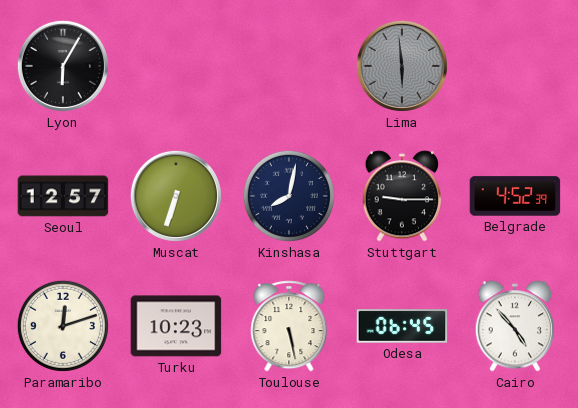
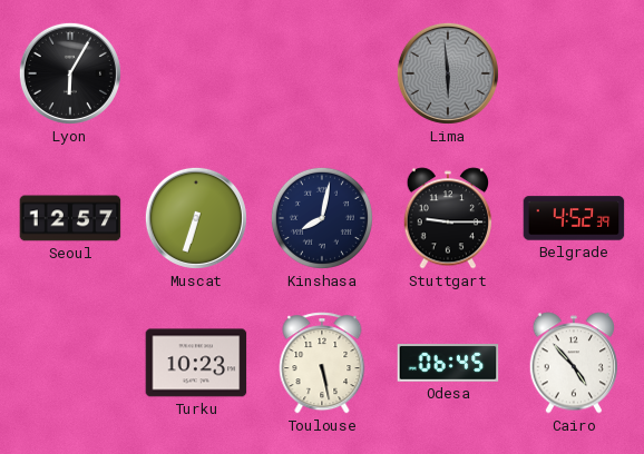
Paramaribo: 12:12 -> none
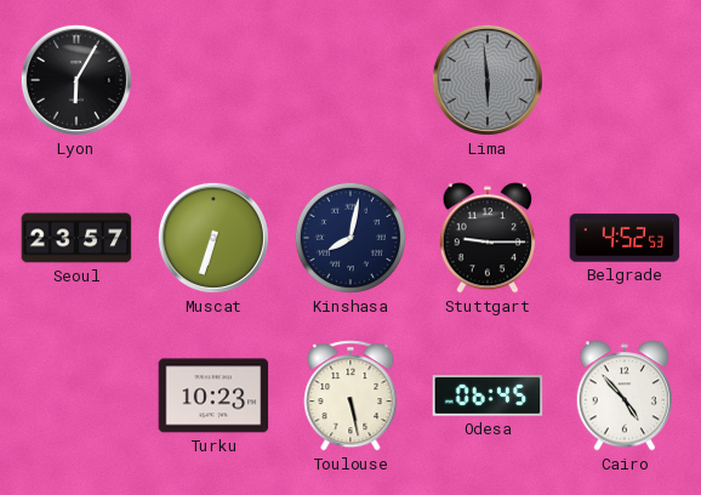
Seoul: 12:57 -> 23:57
Belgrade: 4:52:39 -> 4:52:53
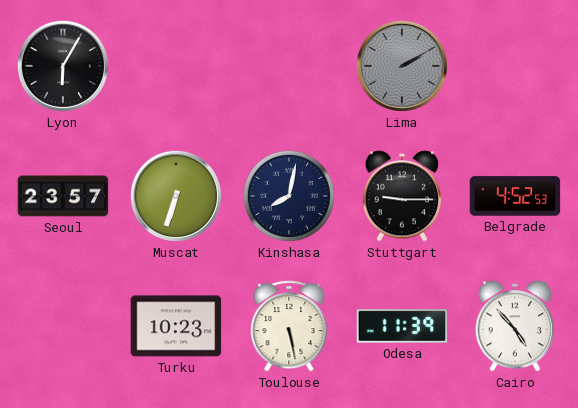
Lima: 5:59 -> 2:10
Odesa: 06:45 -> 11:39
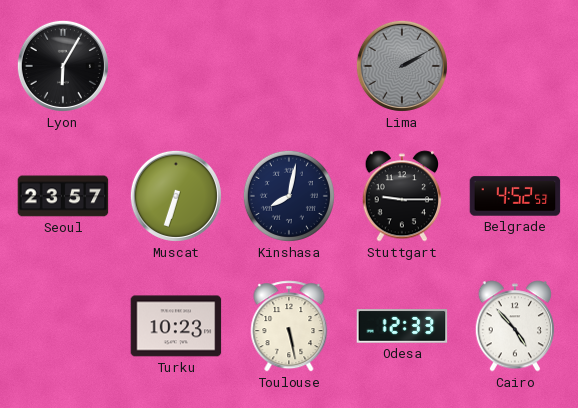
Odesa: 11:39 -> 12:33
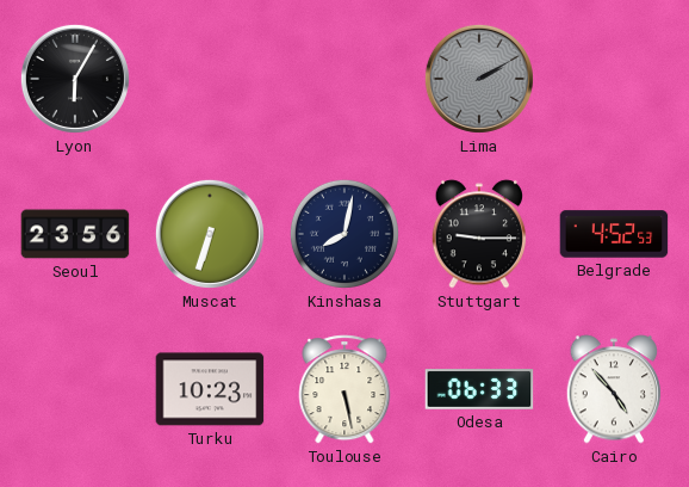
Seoul: 23:57 -> 23:56
Odesa: 12:33 -> 06:33
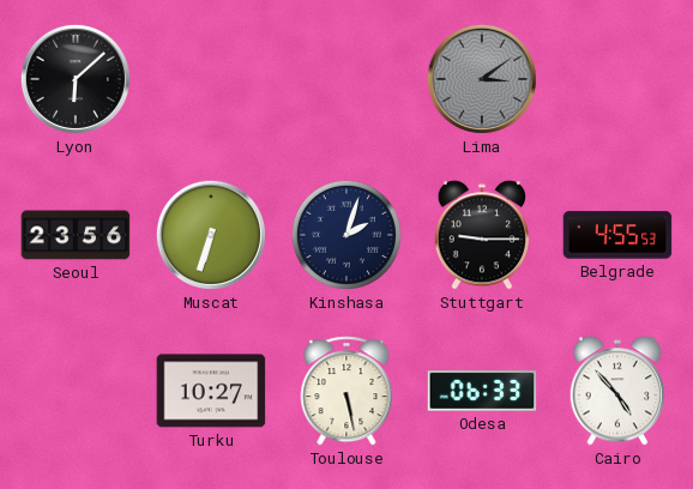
Lyon: 6:05 -> 6:08
Lima: 2:10 -> 3:09
Kinshasa: 8:02 -> 2:03
Belgrade: 4:52 -> 4:55
Turku: 10:23 -> 10:27
